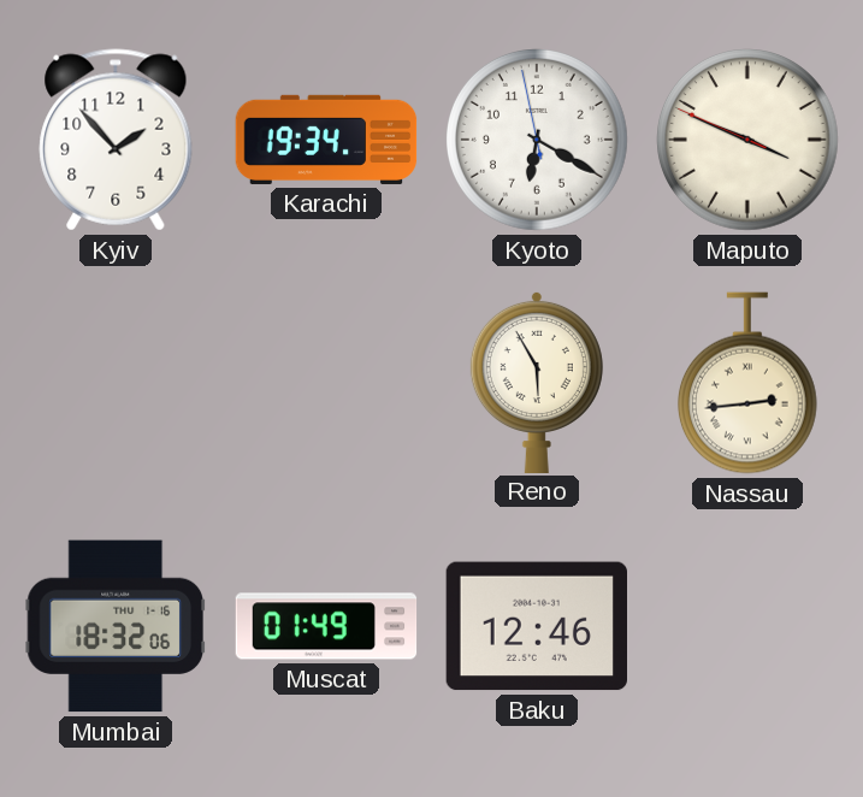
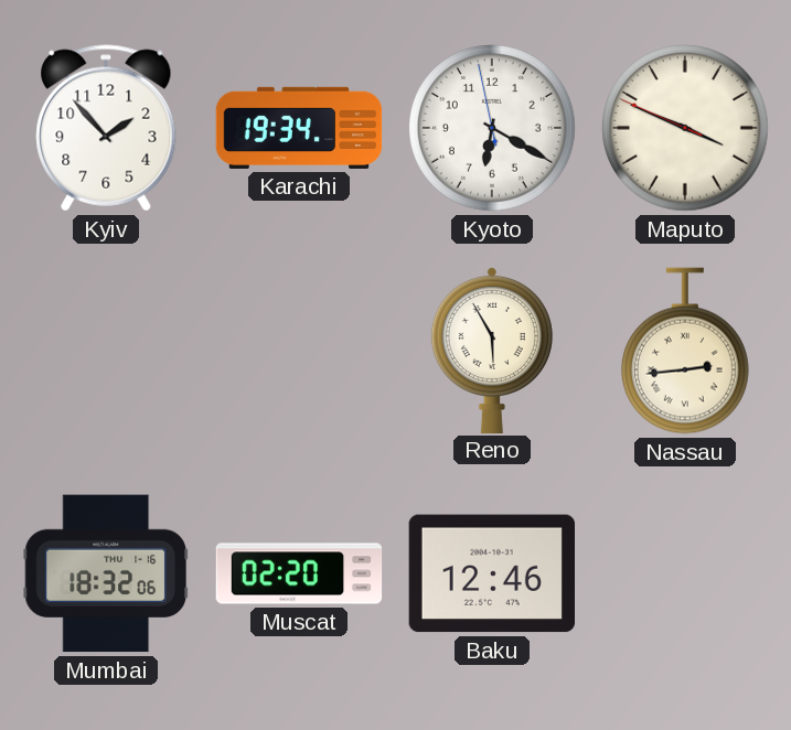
Muscat: 01:49 -> 02:20
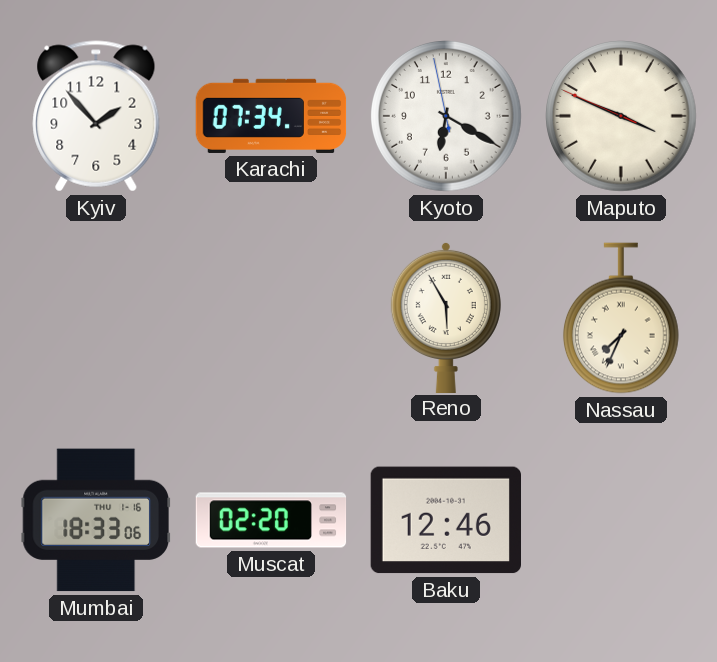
Karachi: 19:34 -> 07:34
Nassau: 2:44 -> 7:34
Mumbai: 18:32 -> 18:33
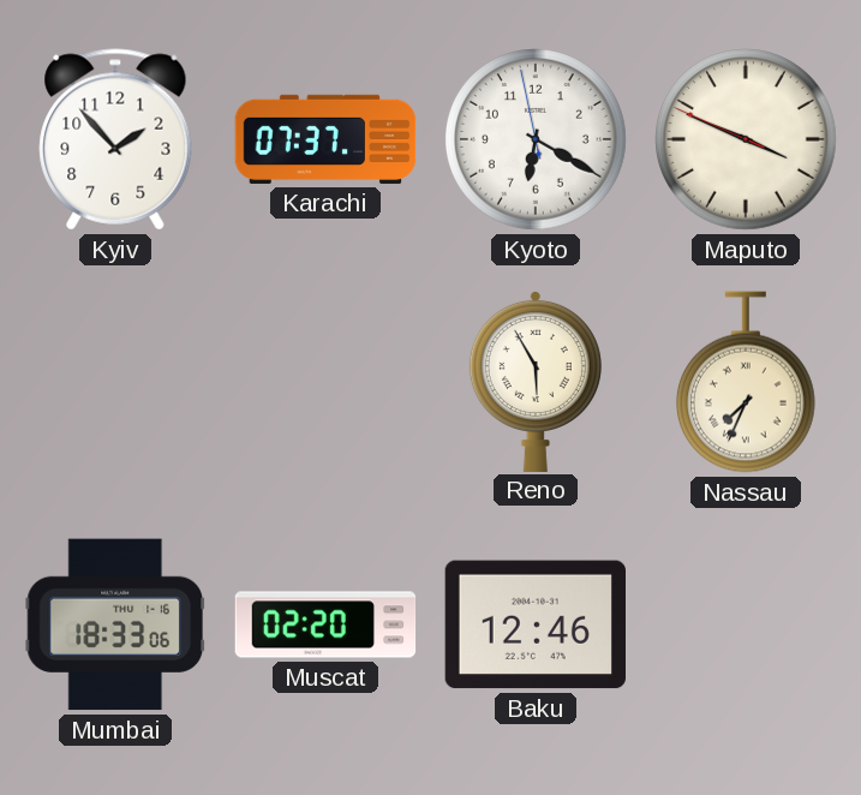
Karachi: 07:34 -> 07:37
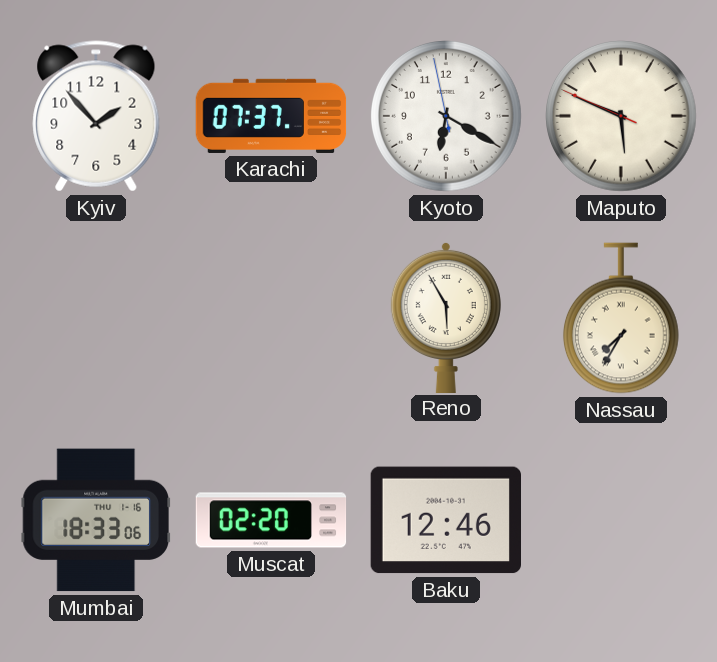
Maputo: 3:48 -> 5:48
Nassau: 7:34 -> 7:35
